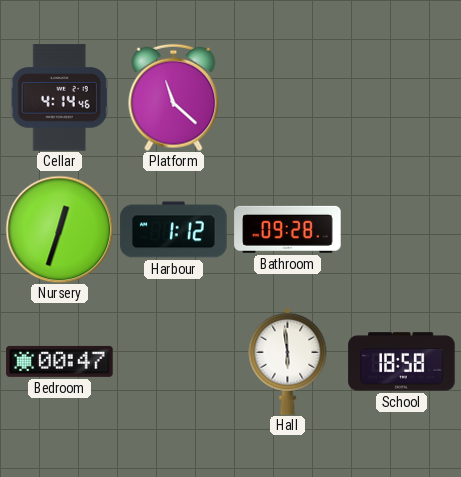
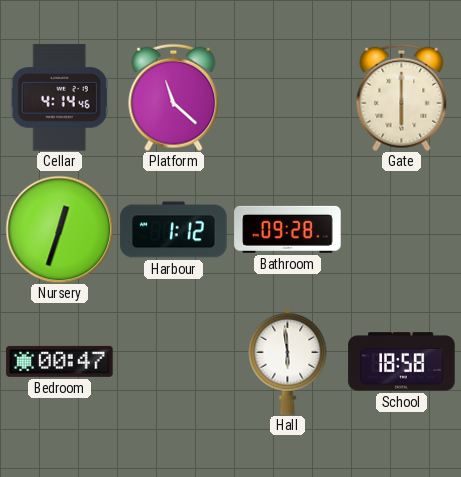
Gate: none -> 6:00
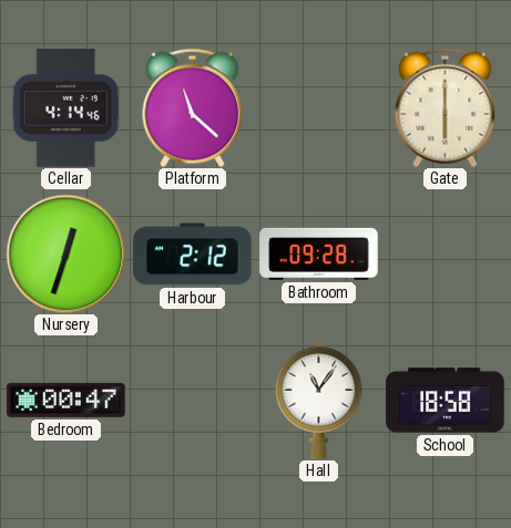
Harbour: 1:12 -> 2:12
Hall: 5:59 -> 11:06
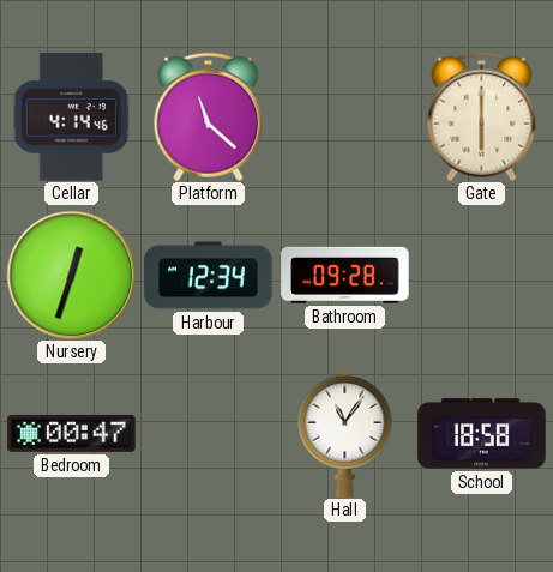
Harbour: 2:12 -> 12:34
